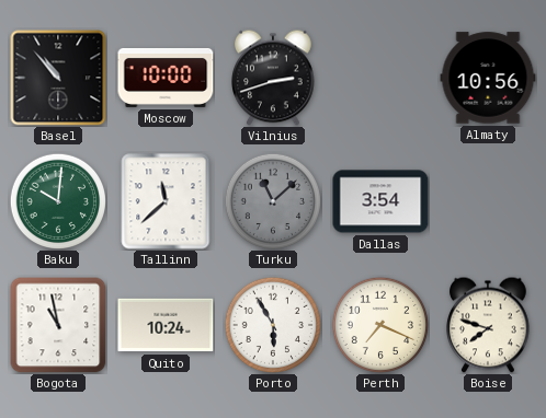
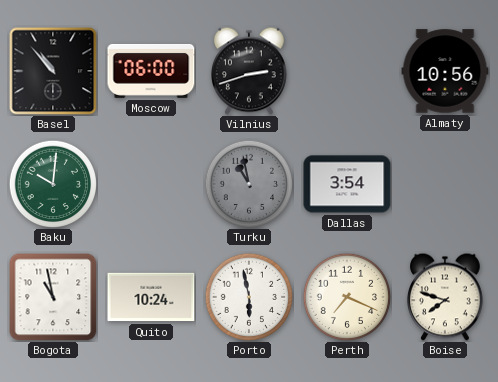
Moscow: 10:00 -> 06:00
Tallinn: 11:38 -> none
Turku: 11:08 -> 10:58
Porto: 5:55 -> 5:58
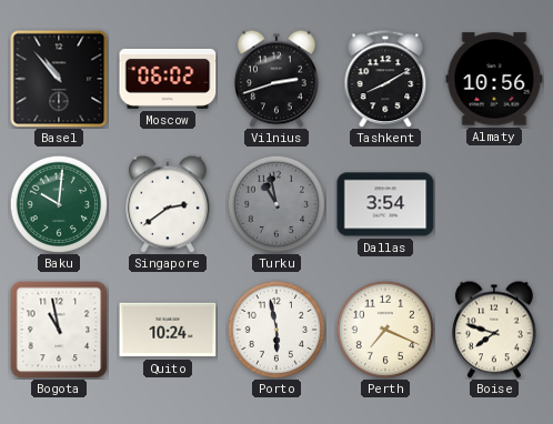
Moscow: 06:00 -> 06:02
Tashkent: none -> 8:10
Singapore: none -> 2:39
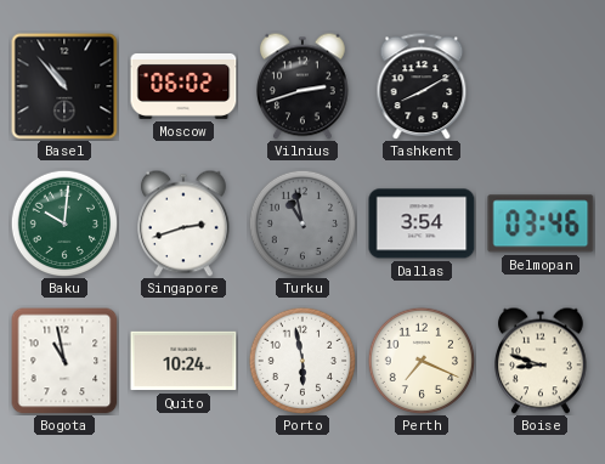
Almaty: 10:56 -> none
Singapore: 2:39 -> 2:42
Belmopan: none -> 03:46
Boise: 7:48 -> 8:48
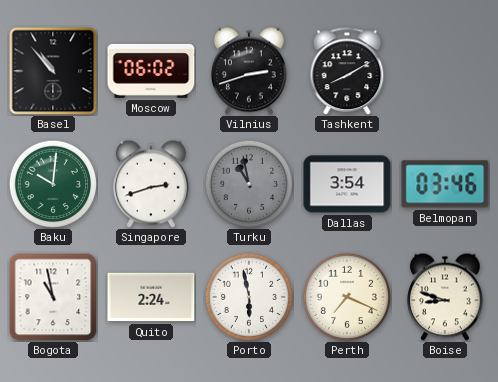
Quito: 10:24 -> 2:24
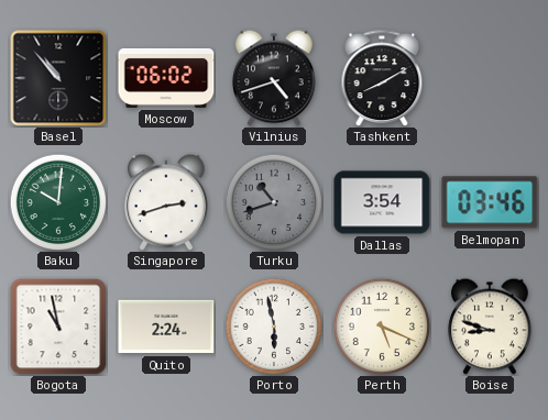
Vilnius: 2:42 -> 4:42
Turku: 10:58 -> 10:42
Perth: 7:19 -> 5:19
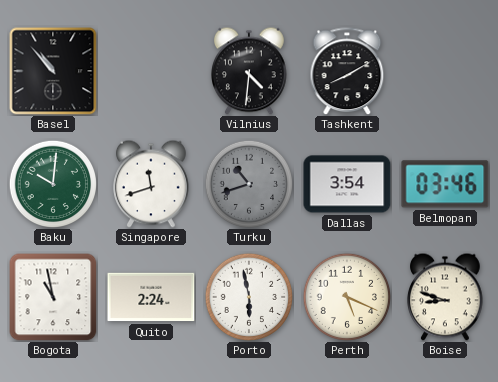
Moscow: 06:02 -> none
Vilnius: 4:42 -> 4:31
Singapore: 2:42 -> 11:42
